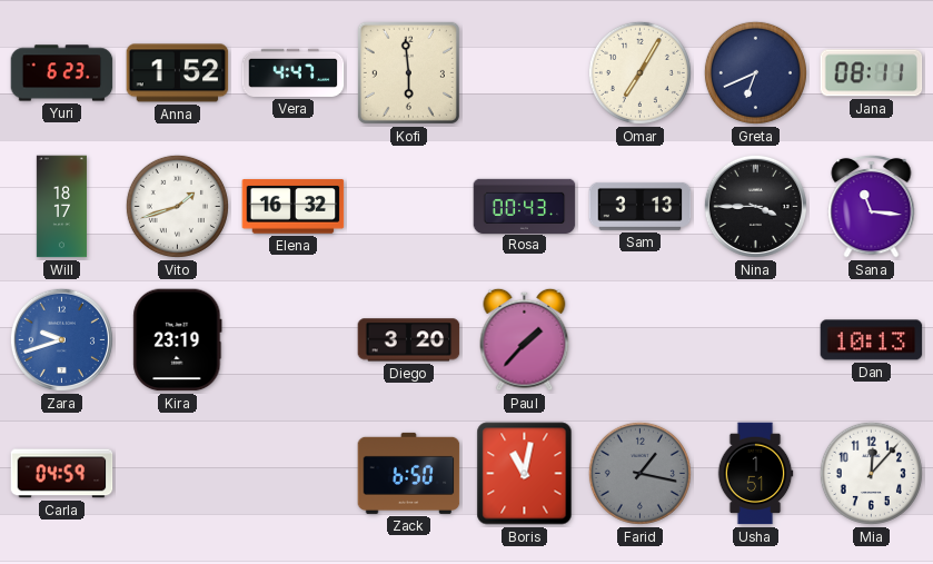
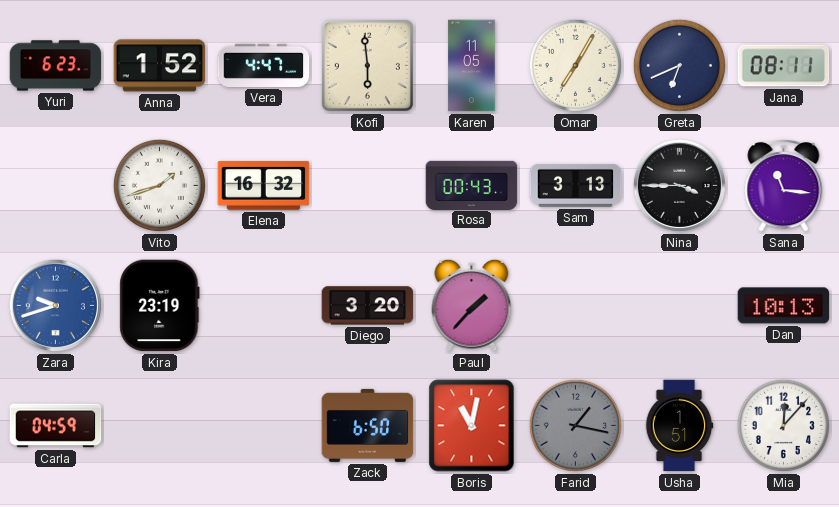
Karen: none -> 11:05
Will: 18:17 -> none
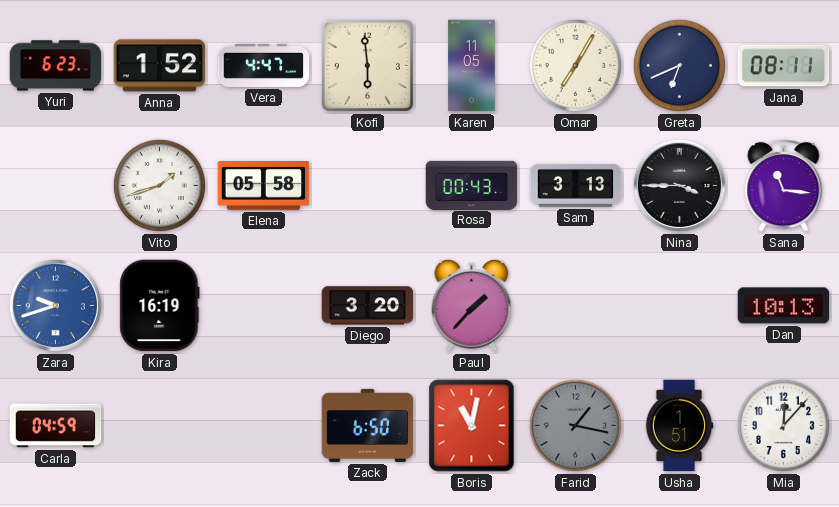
Elena: 16:32 -> 05:58
Kira: 23:19 -> 16:19
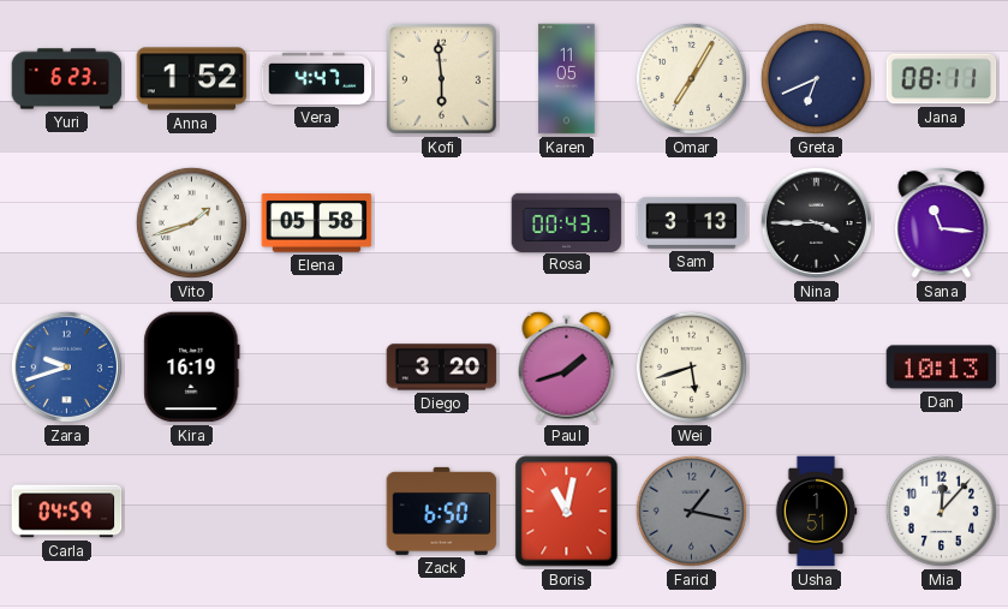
Paul: 1:37 -> 1:42
Wei: none -> 5:42
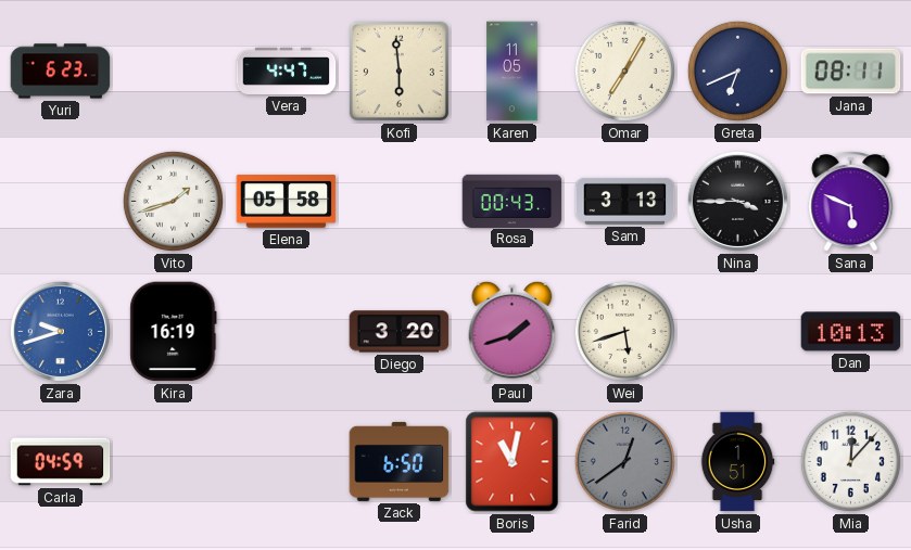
Anna: 1:52 -> none
Sana: 11:16 -> 5:49
Farid: 1:17 -> 12:39
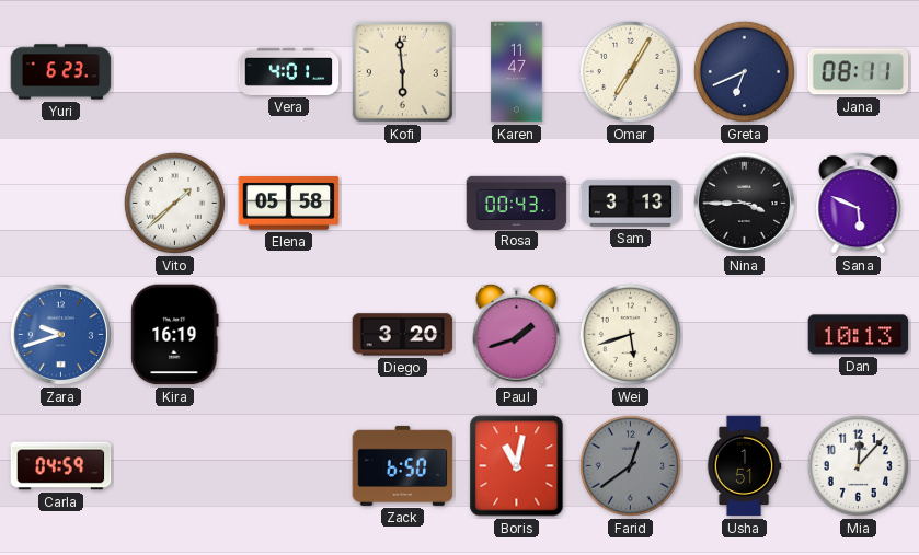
Vera: 4:47 -> 4:01
Karen: 11:05 -> 11:47
Vito: 1:42 -> 1:38
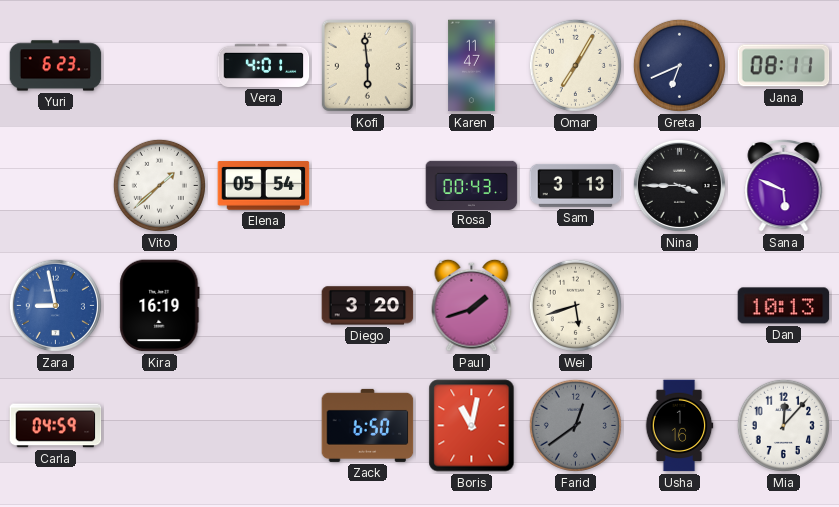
Elena: 05:58 -> 05:54
Zara: 9:42 -> 8:58
Usha: 1:51 -> 1:16
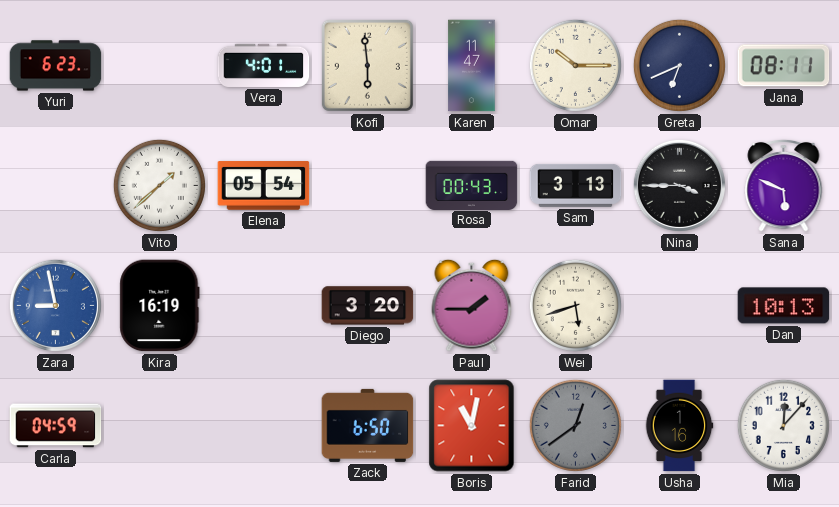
Omar: 7:05 -> 10:15
Paul: 1:42 -> 1:45
